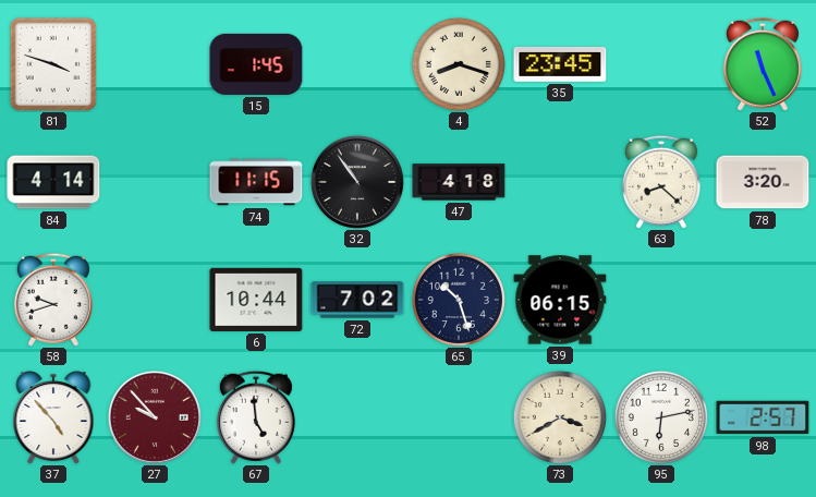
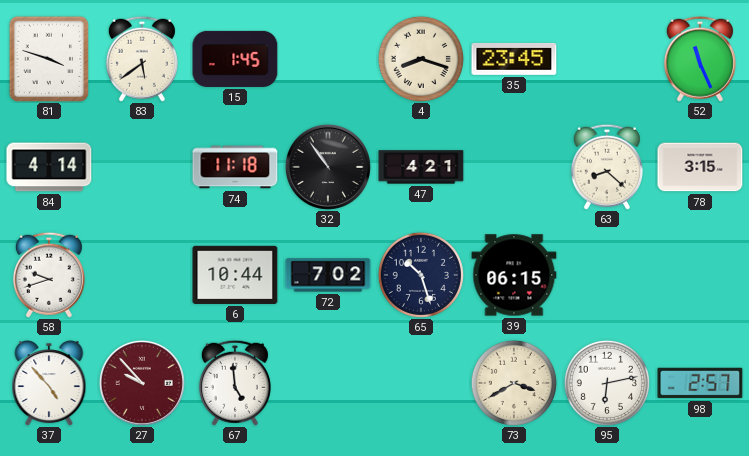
83: none -> 5:39
74: 11:15 -> 11:18
47: 4:18 -> 4:21
78: 3:20 -> 3:15
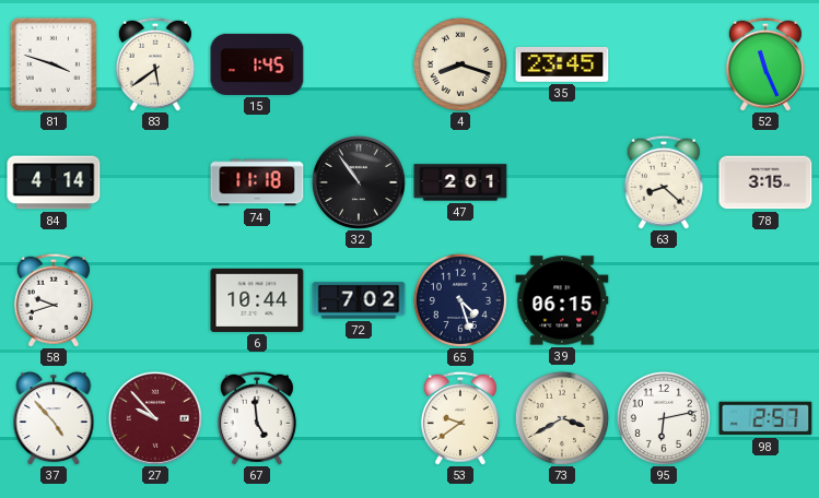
47: 4:21 -> 2:01
65: 10:27 -> 4:27
53: none -> 9:39
